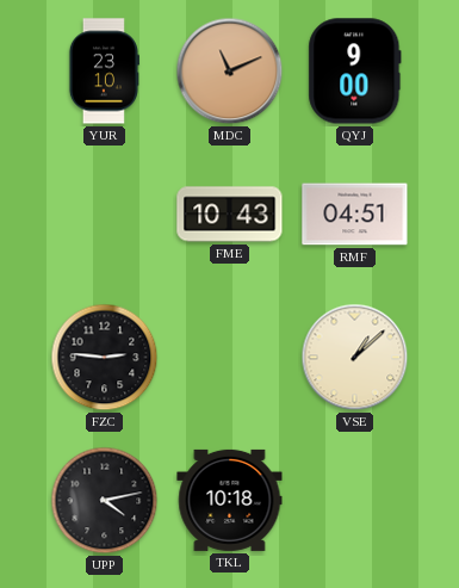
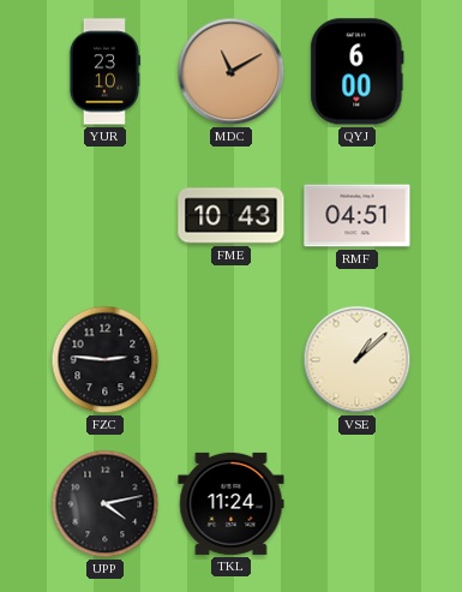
MDC: 11:11 -> 11:10
QYJ: 9:00 -> 6:00
TKL: 10:18 -> 11:24
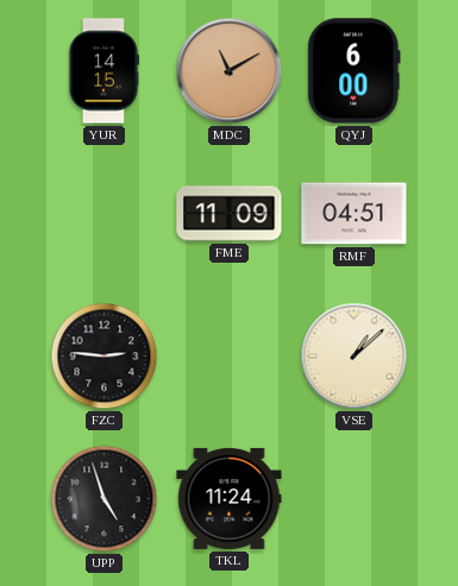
YUR: 23:10 -> 14:15
FME: 10:43 -> 11:09
UPP: 4:13 -> 4:57
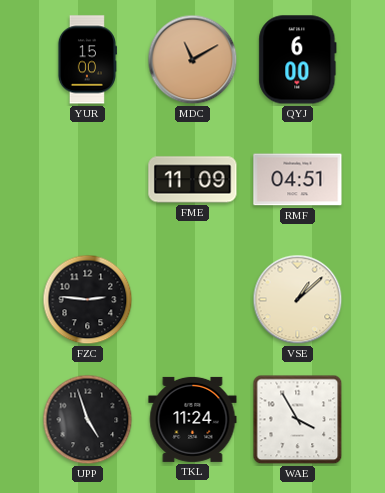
YUR: 14:15 -> 15:00
WAE: none -> 3:55
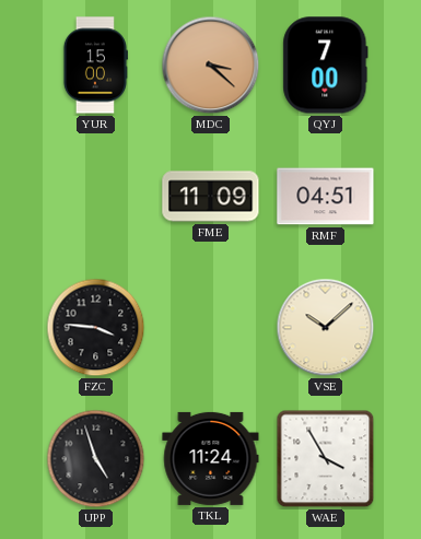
MDC: 11:10 -> 3:22
QYJ: 6:00 -> 7:00
FZC: 2:46 -> 3:46
VSE: 1:08 -> 10:08
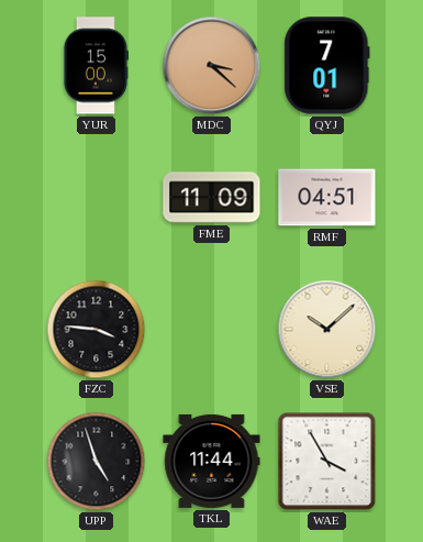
QYJ: 7:00 -> 7:01
TKL: 11:24 -> 11:44
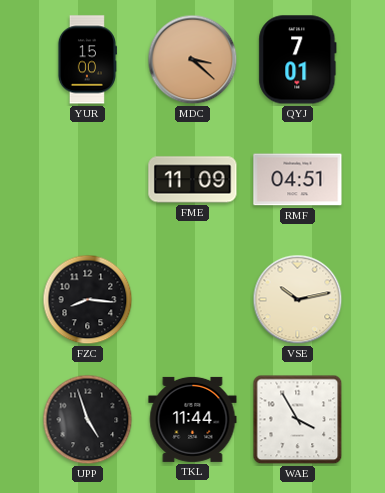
FZC: 3:46 -> 8:16
VSE: 10:08 -> 10:13
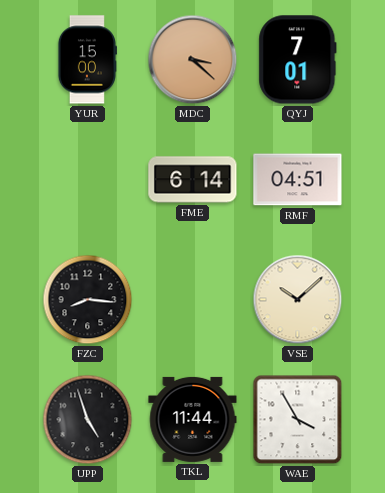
FME: 11:09 -> 6:14
VSE: 10:13 -> 10:08
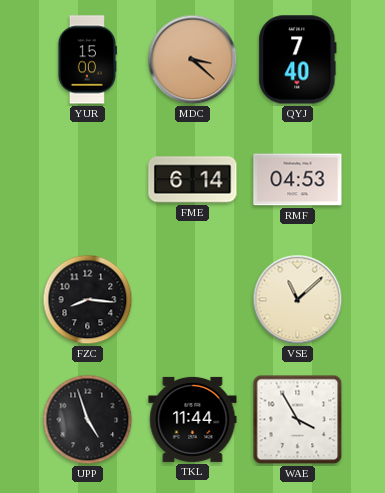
QYJ: 7:01 -> 7:40
RMF: 04:51 -> 04:53
VSE: 10:08 -> 11:08
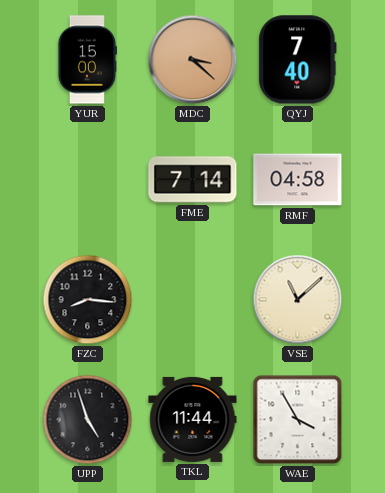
FME: 6:14 -> 7:14
RMF: 04:53 -> 04:58
